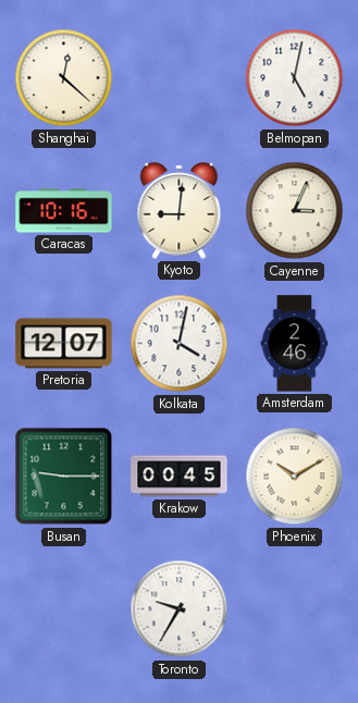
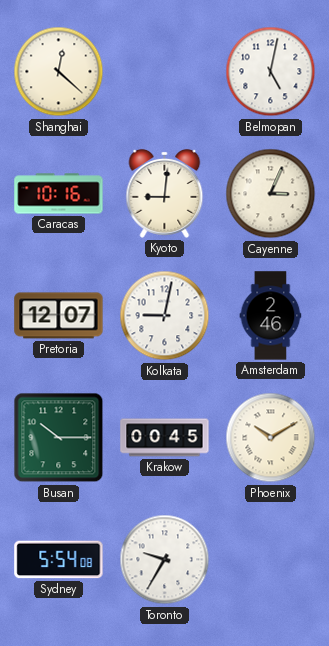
Kolkata: 4:02 -> 9:02
Busan: 9:15 -> 10:15
Sydney: none -> 5:54
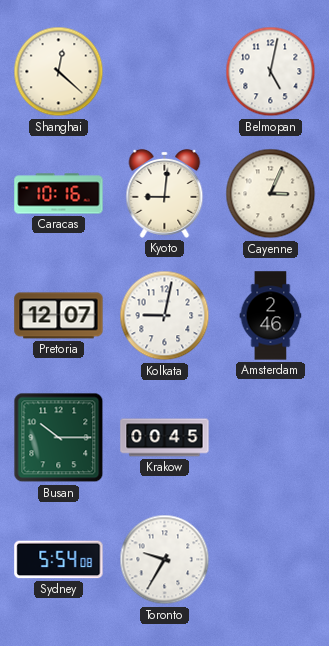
Phoenix: 10:10 -> none
